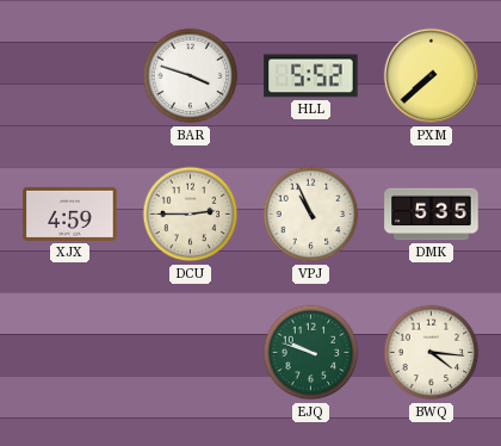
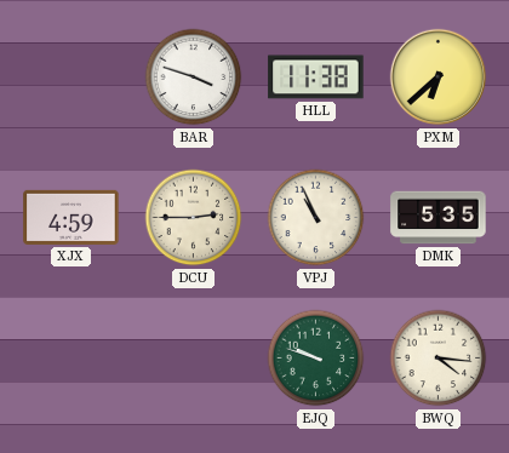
HLL: 5:52 -> 11:38
PXM: 7:38 -> 6:38
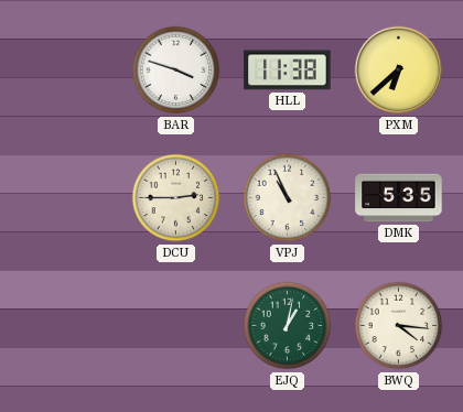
XJX: 4:59 -> none
EJQ: 9:48 -> 1:02
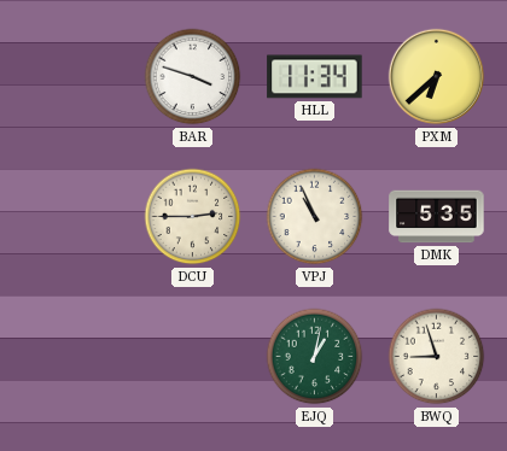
HLL: 11:38 -> 11:34
BWQ: 4:16 -> 8:57
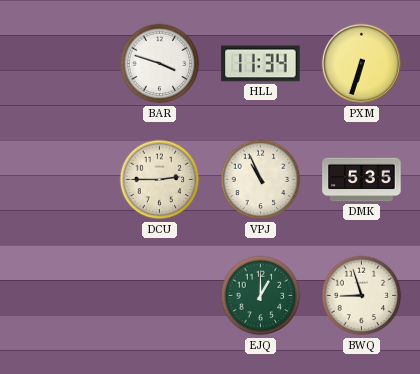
PXM: 6:38 -> 6:33
EJQ: 1:02 -> 1:00
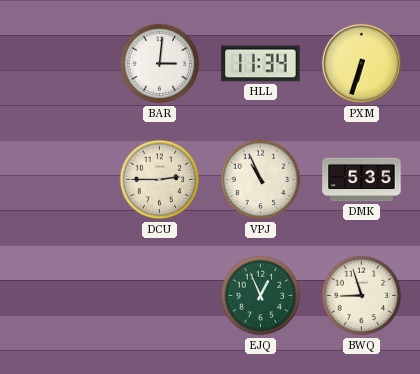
BAR: 3:48 -> 3:01
EJQ: 1:00 -> 12:56
